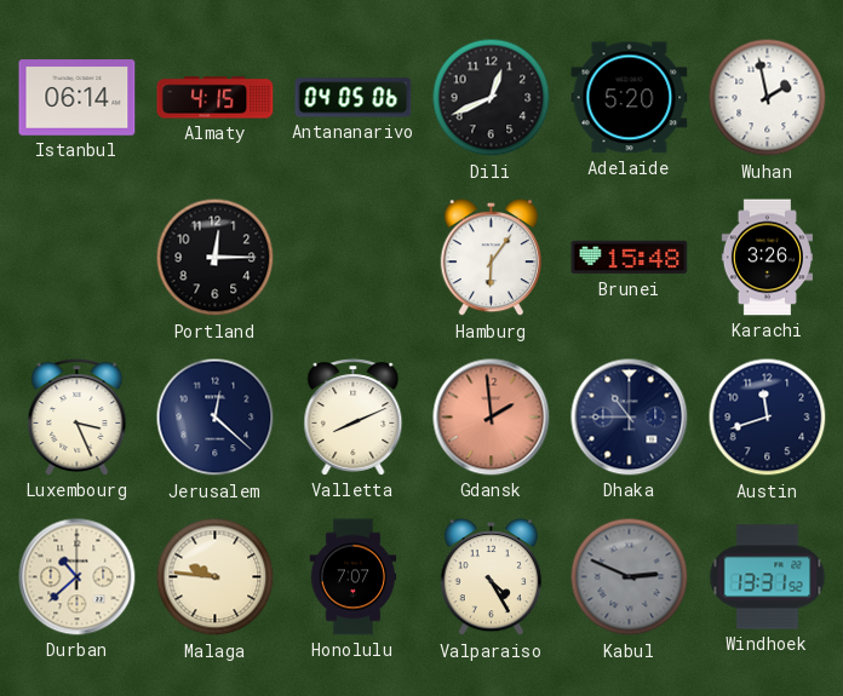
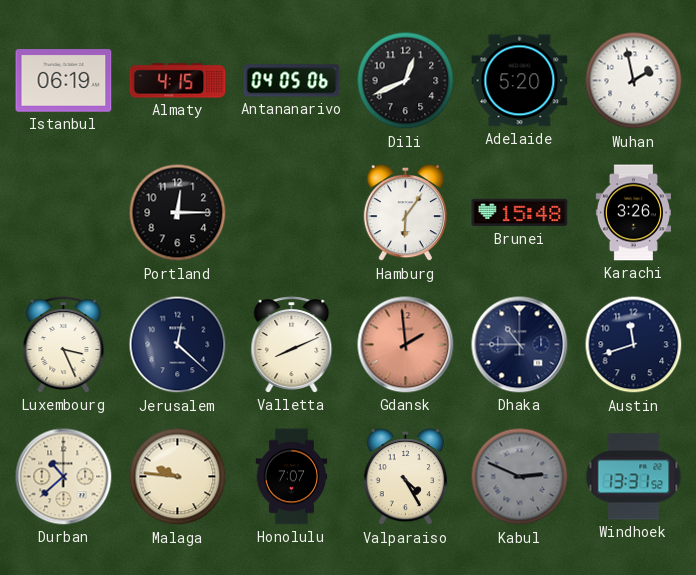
Istanbul: 06:14 -> 06:19
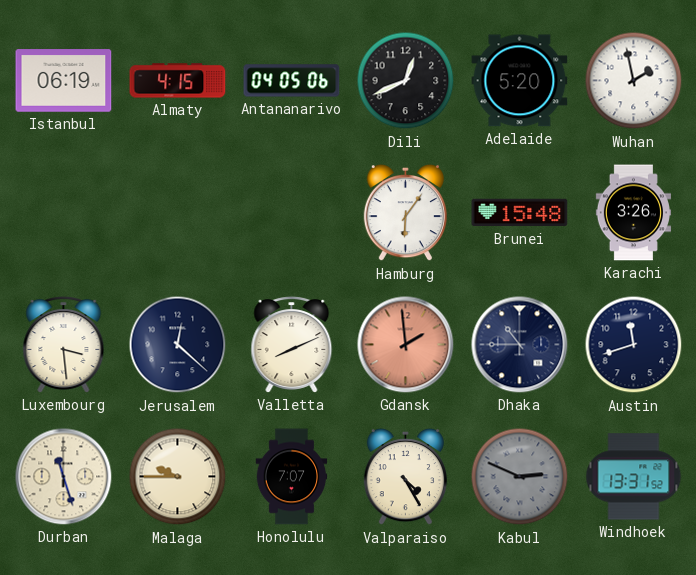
Portland: 12:15 -> none
Luxembourg: 3:26 -> 3:29
Durban: 10:38 -> 11:27
Malaga: 9:46 -> 9:45
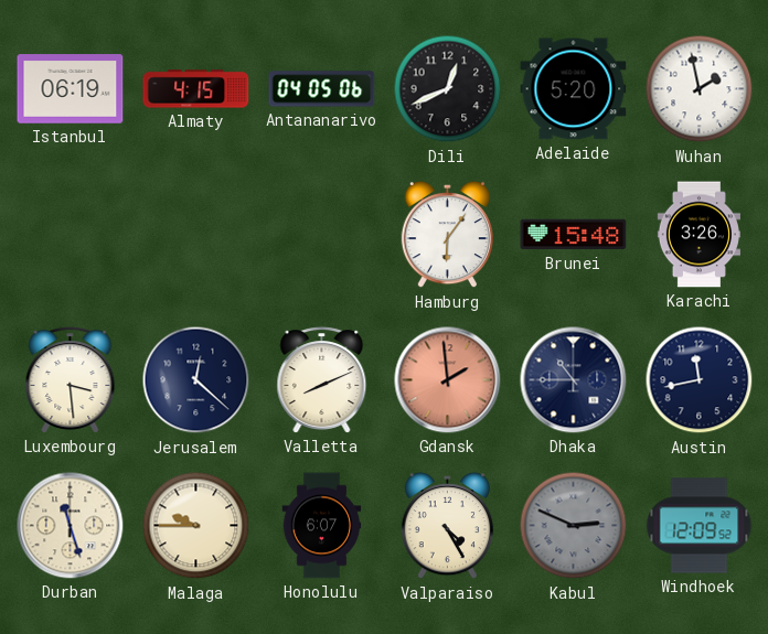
Austin: 11:42 -> 11:43
Honolulu: 7:07 -> 6:07
Windhoek: 13:31 -> 12:09
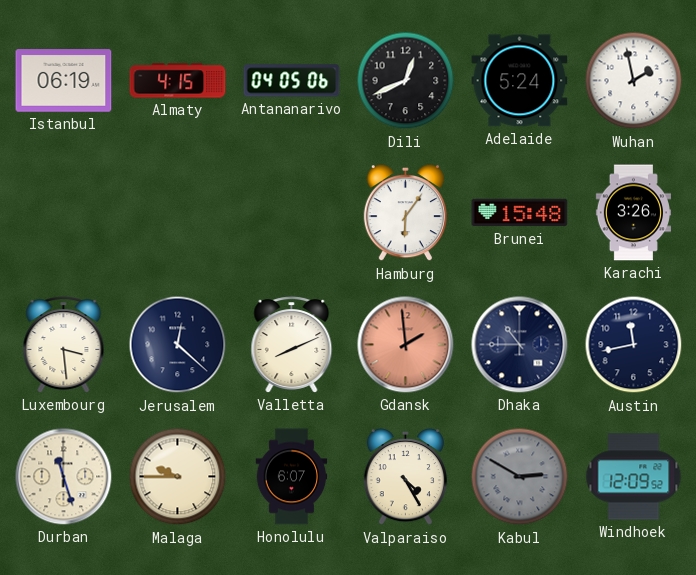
Adelaide: 5:20 -> 5:24
Kabul: 2:49 -> 2:50
